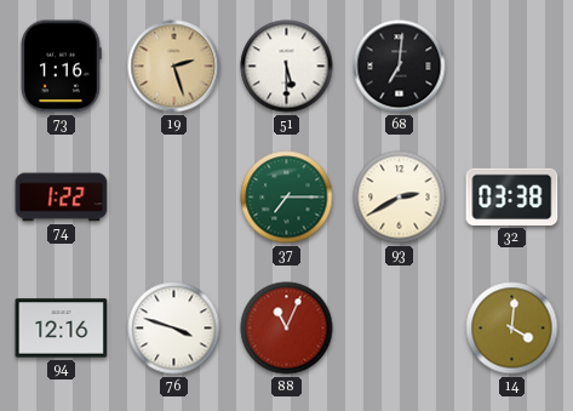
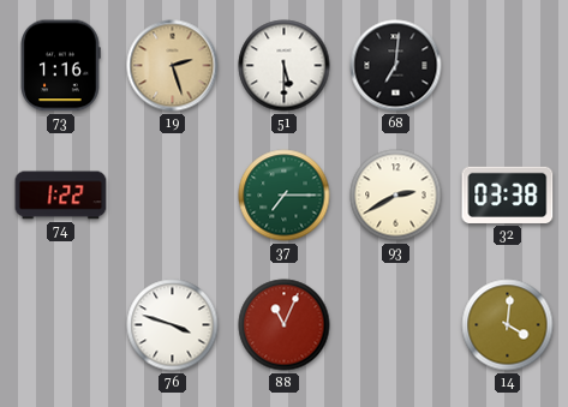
94: 12:16 -> none
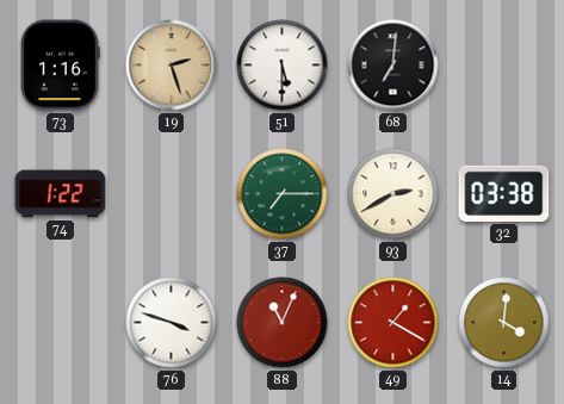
49: none -> 1:20
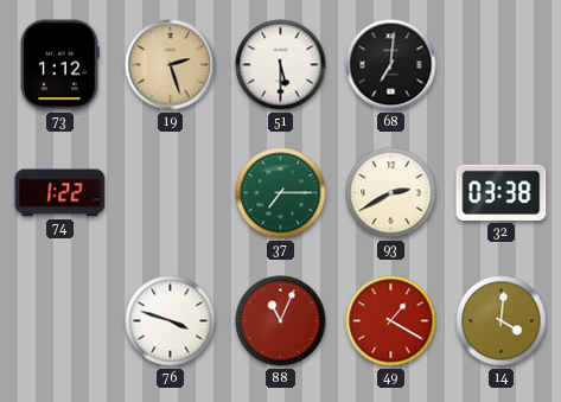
73: 1:16 -> 1:12
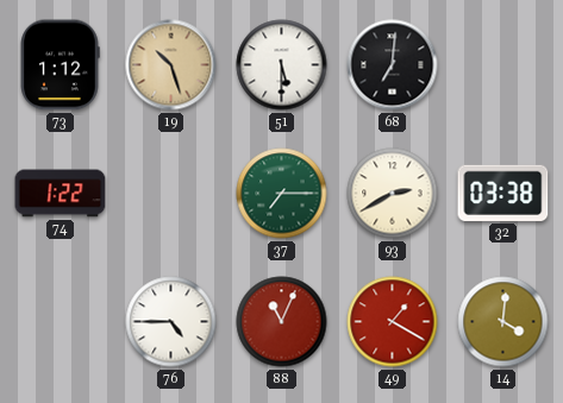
19: 2:27 -> 10:27
76: 3:48 -> 4:45
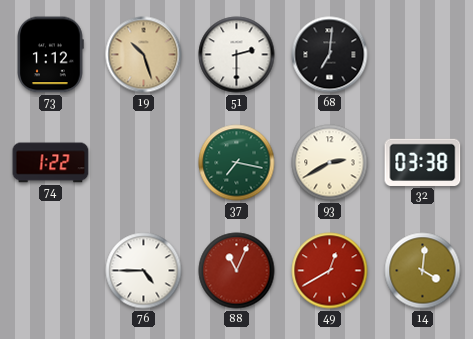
51: 5:30 -> 2:30
37: 7:15 -> 7:17
49: 1:20 -> 12:40
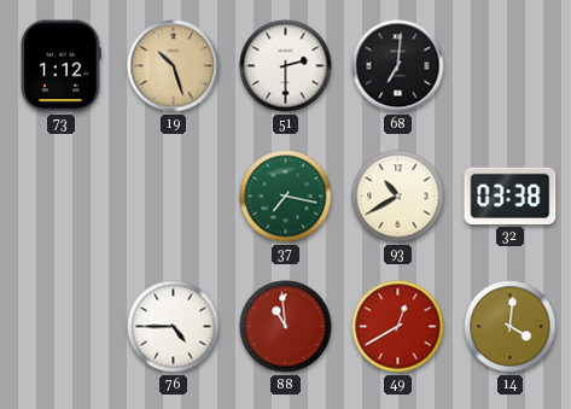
74: 1:22 -> none
93: 2:40 -> 10:40
88: 11:04 -> 10:59
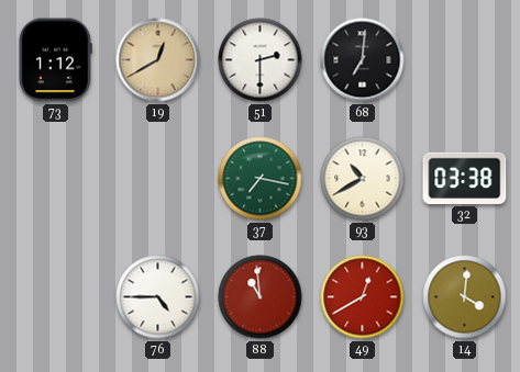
19: 10:27 -> 12:40
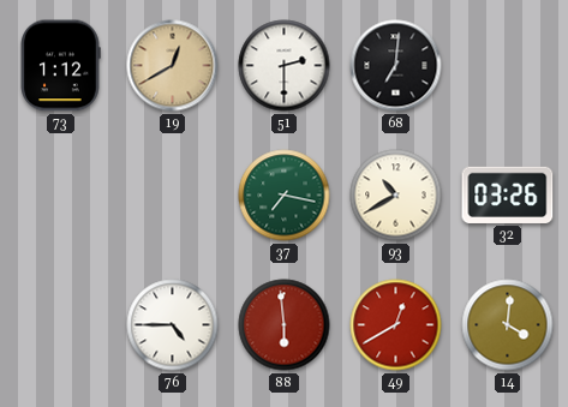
32: 03:38 -> 03:26
88: 10:59 -> 5:59
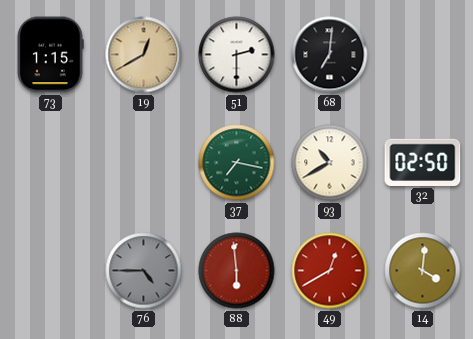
73: 1:12 -> 1:15
32: 03:26 -> 02:50
76 dial: white -> grey
